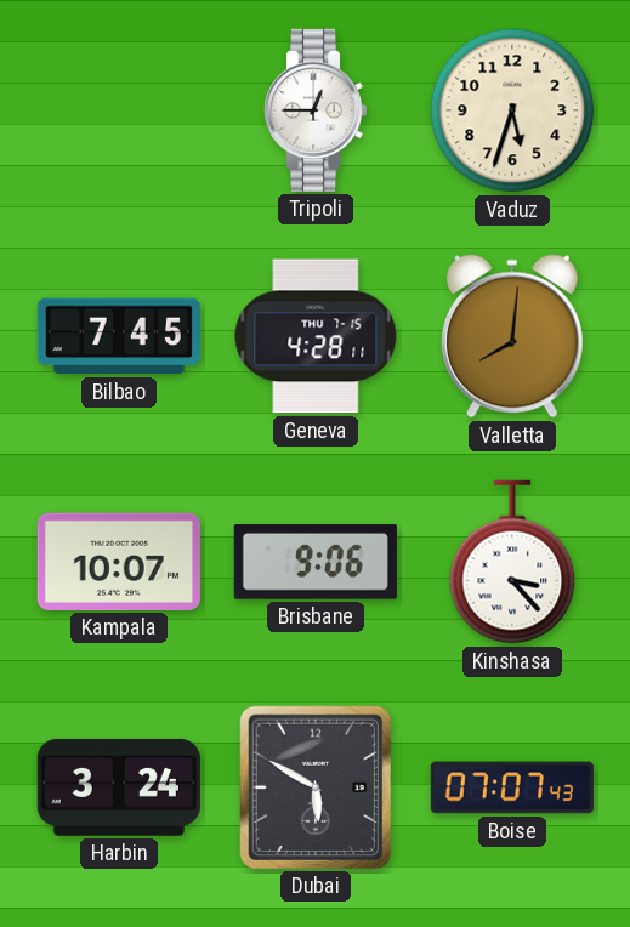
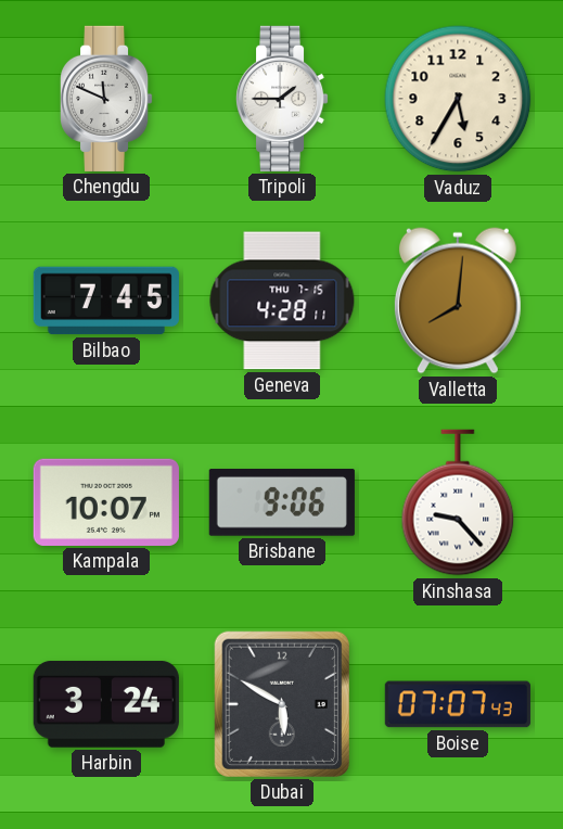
Chengdu: none -> 11:49
Tripoli: 12:45 -> 1:45
Vaduz: 5:33 -> 5:35
Kinshasa: 3:23 -> 9:23
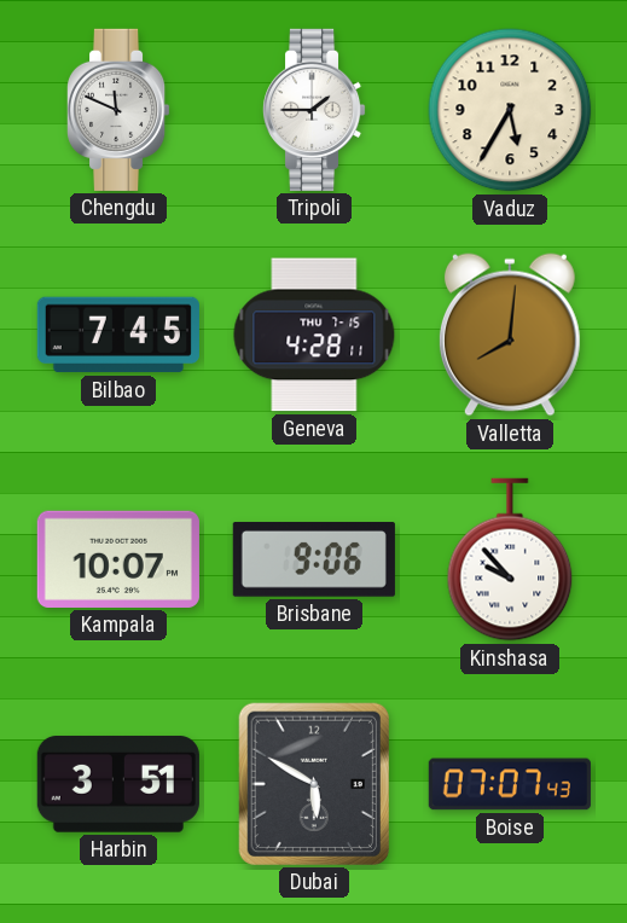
Kinshasa: 9:23 -> 9:53
Harbin: 3:24 -> 3:51
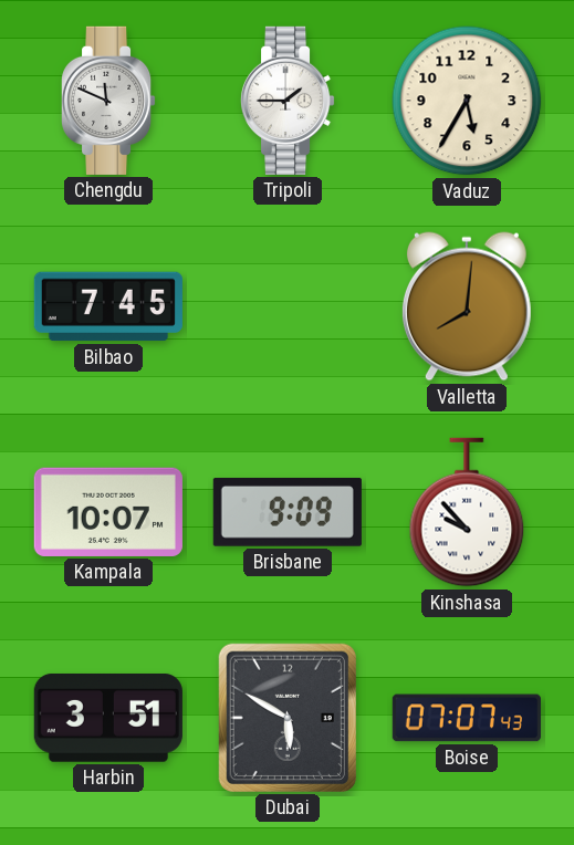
Geneva: 4:28 -> none
Brisbane: 9:06 -> 9:09
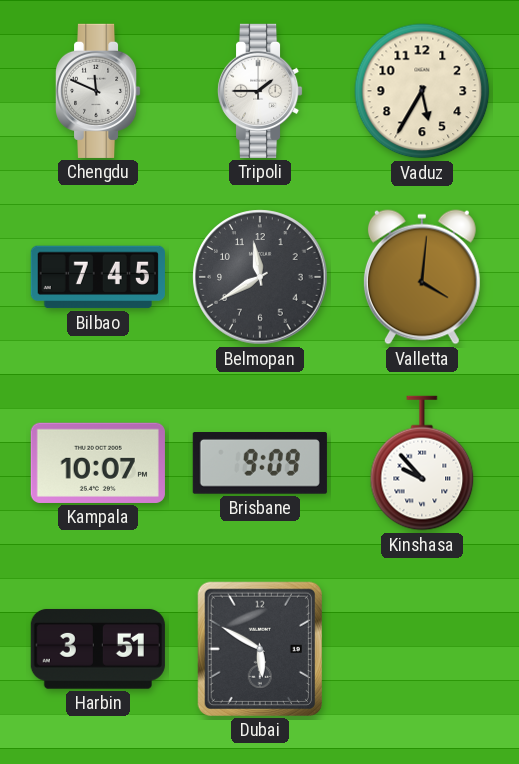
Belmopan: none -> 11:40
Valletta: 8:01 -> 4:01
Boise: 07:07 -> none
